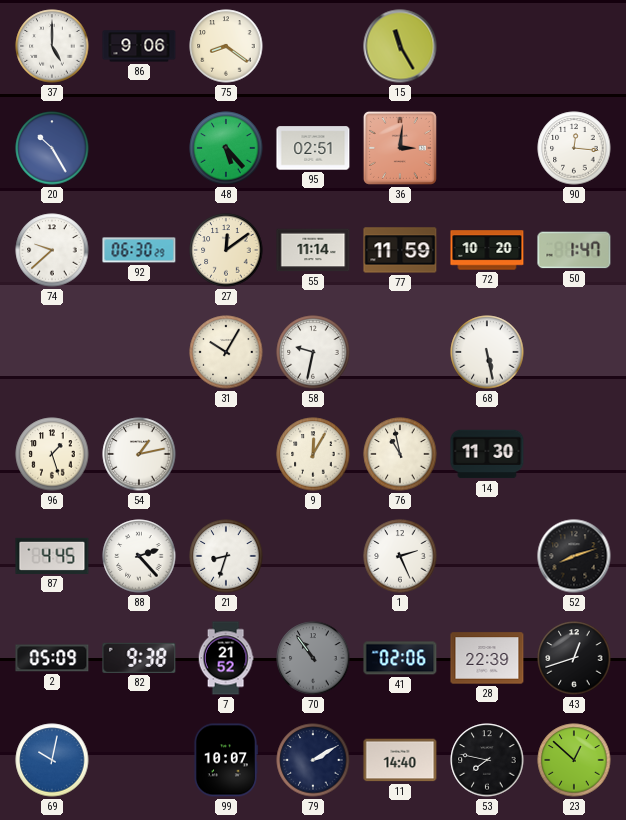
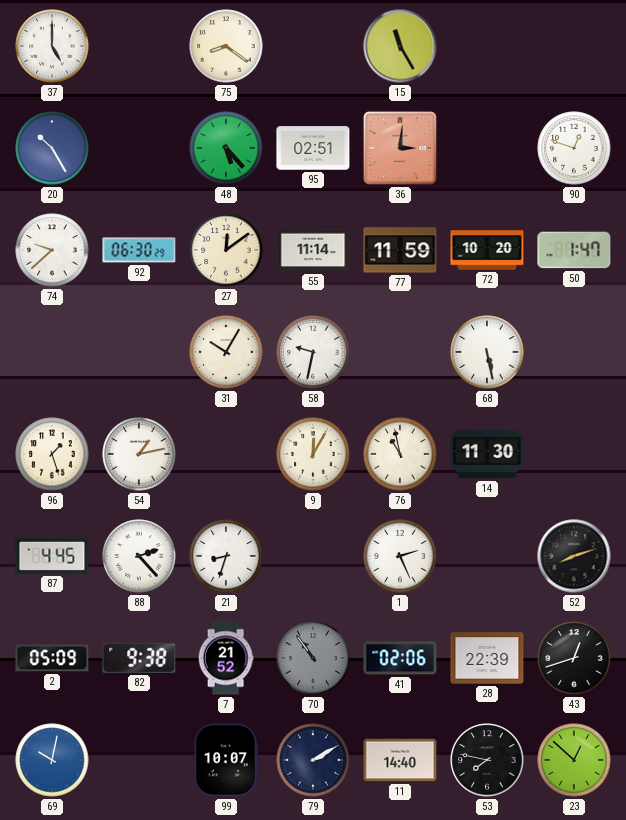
86: 9:06 -> none
90: 12:16 -> 12:48
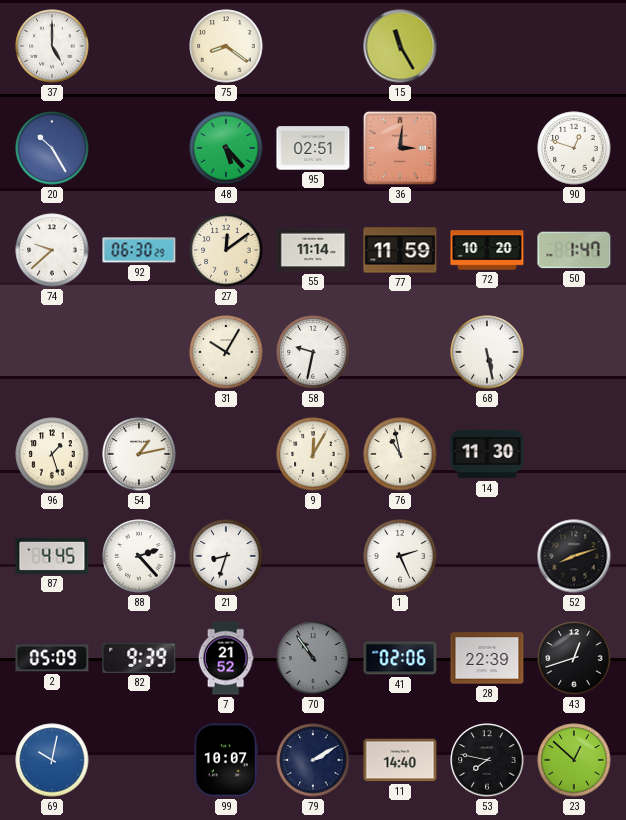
82: 9:38 -> 9:39
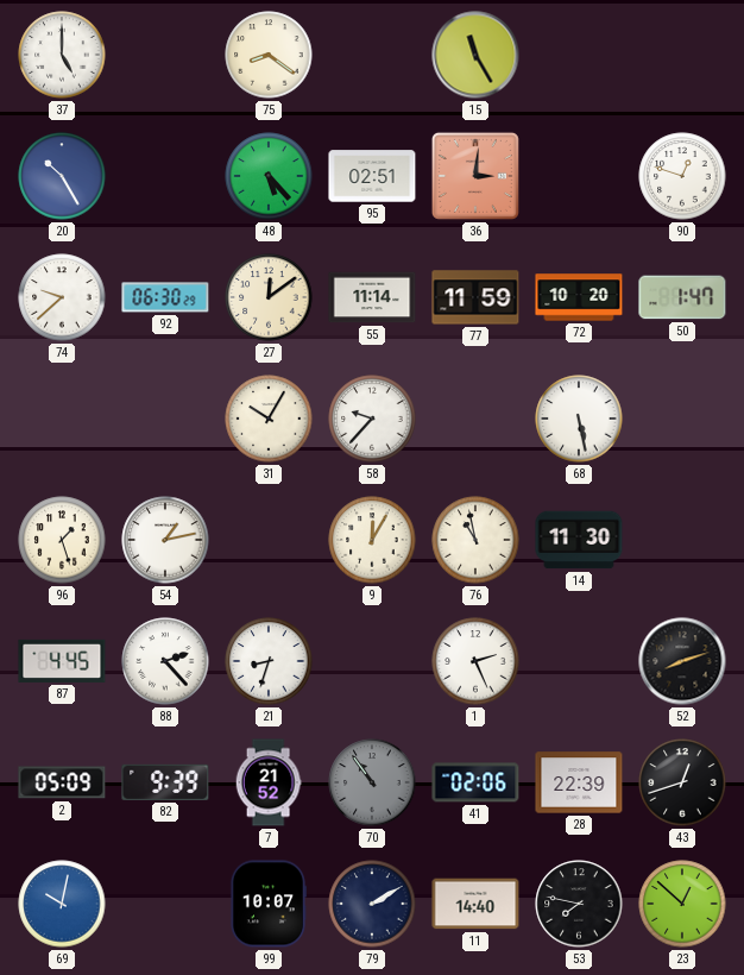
58: 9:32 -> 9:37
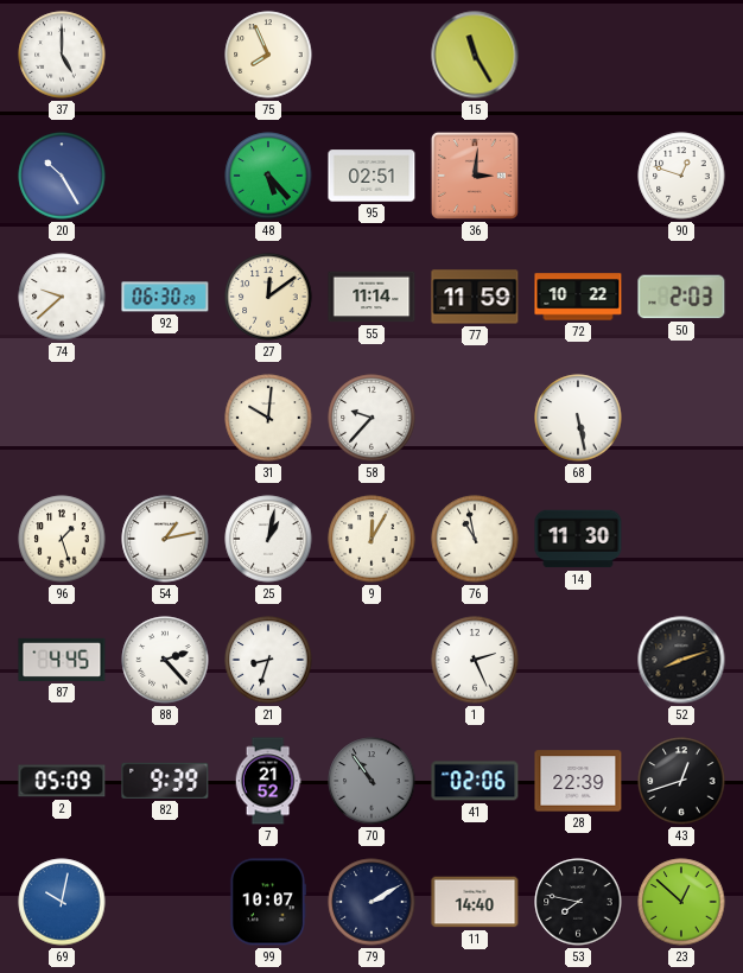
75: 8:21 -> 7:56
72: 10:20 -> 10:22
50: 1:47 -> 2:03
31: 10:05 -> 10:01
25: none -> 1:02
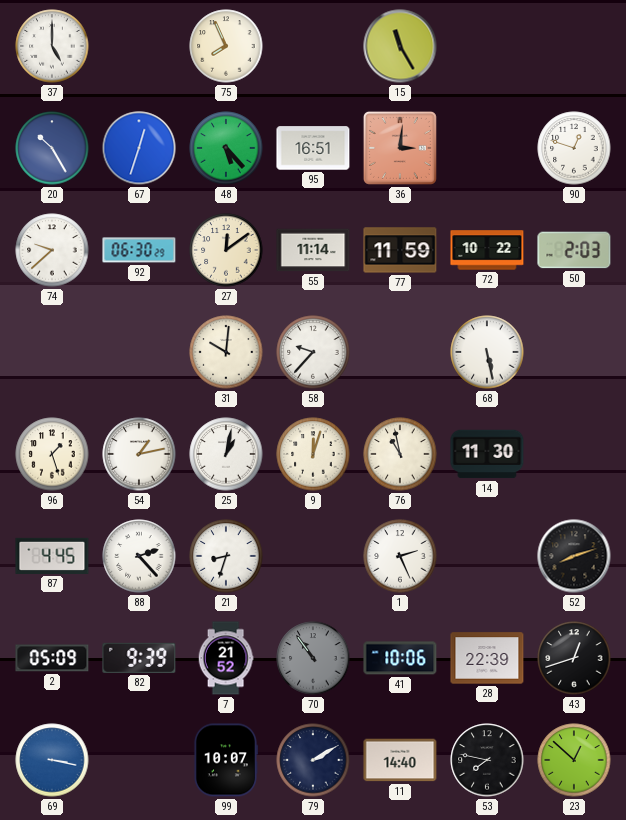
67: none -> 12:33
95: 02:51 -> 16:51
9: 12:05 -> 12:03
41: 02:06 -> 10:06
69: 10:02 -> 3:17
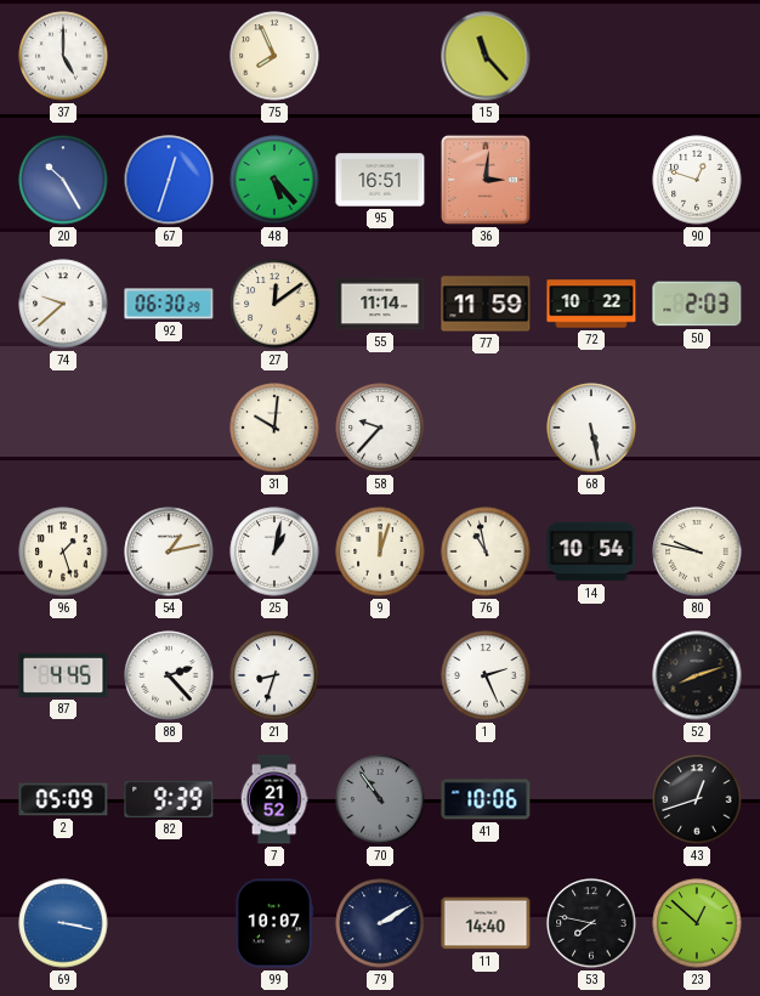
15: 11:25 -> 11:23
14: 11:30 -> 10:54
80: none -> 9:47
28: 22:39 -> none
